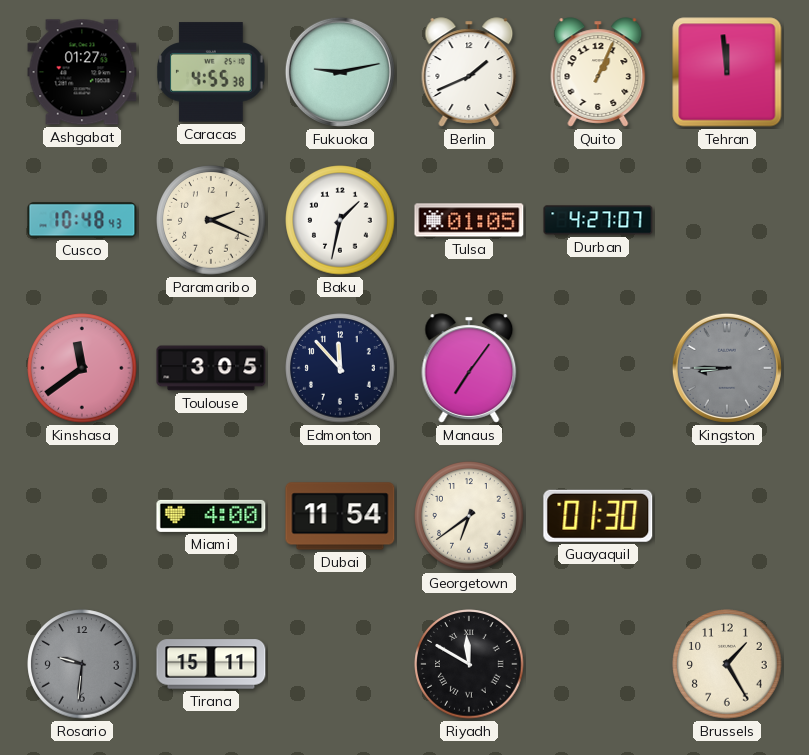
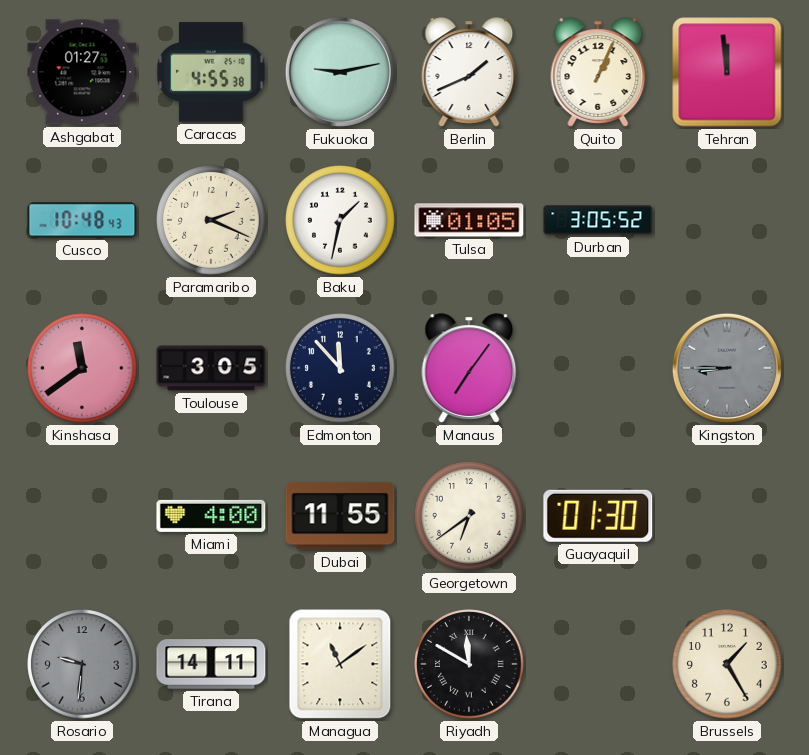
Durban: 4:27 -> 3:05
Dubai: 11:54 -> 11:55
Tirana: 15:11 -> 14:11
Managua: none -> 11:09
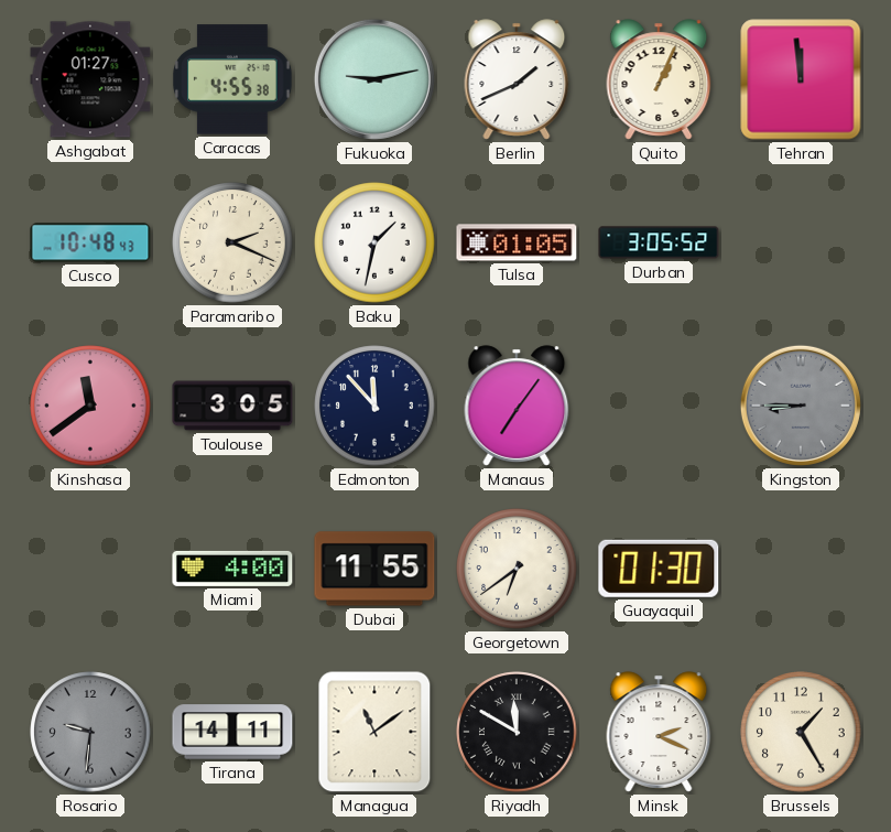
Minsk: none -> 2:19
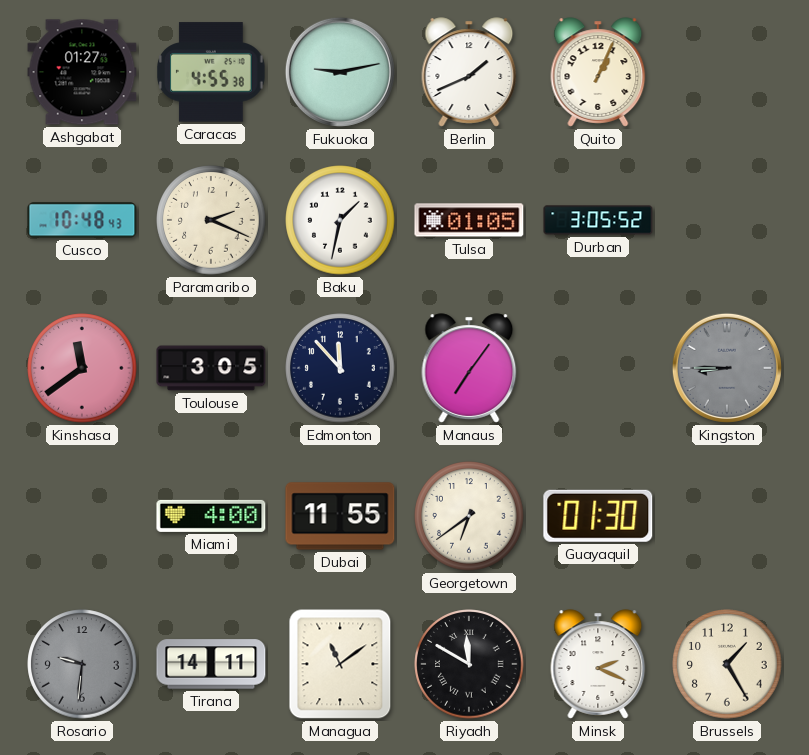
Tehran: 11:59 -> none
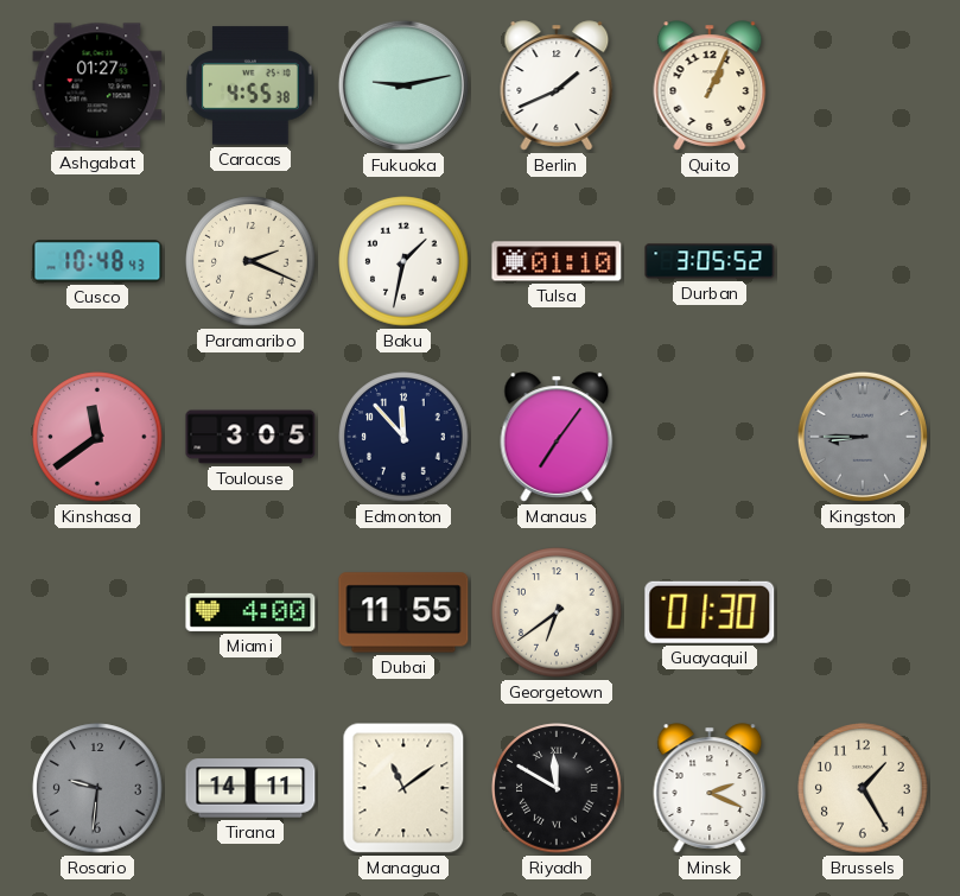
Tulsa: 01:05 -> 01:10
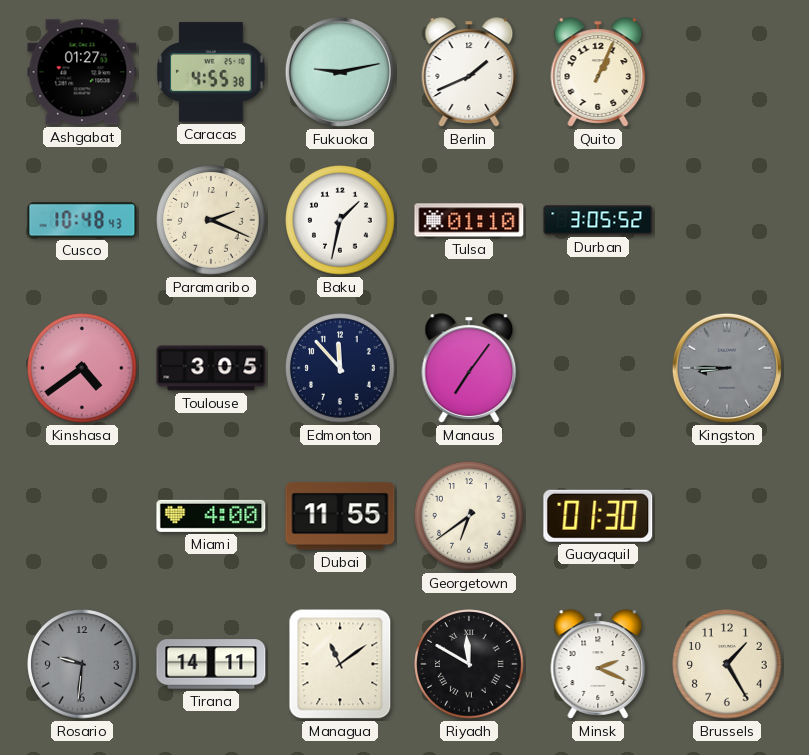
Kinshasa: 11:39 -> 4:39
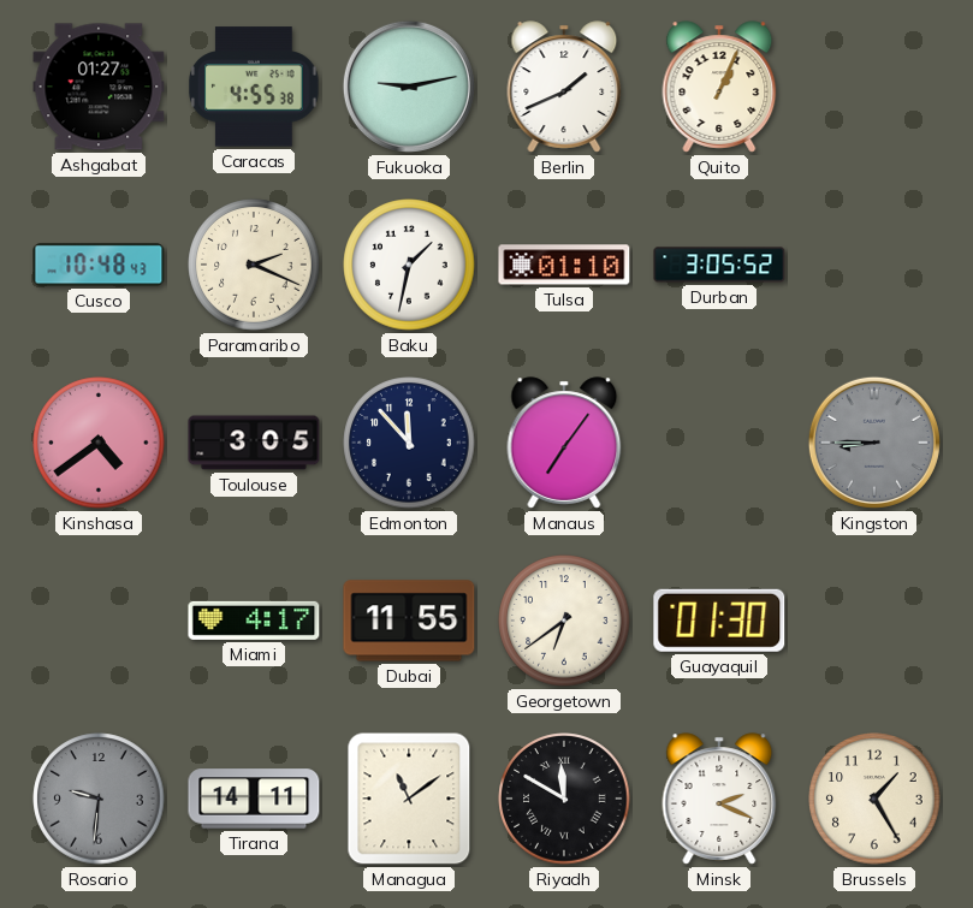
Miami: 4:00 -> 4:17
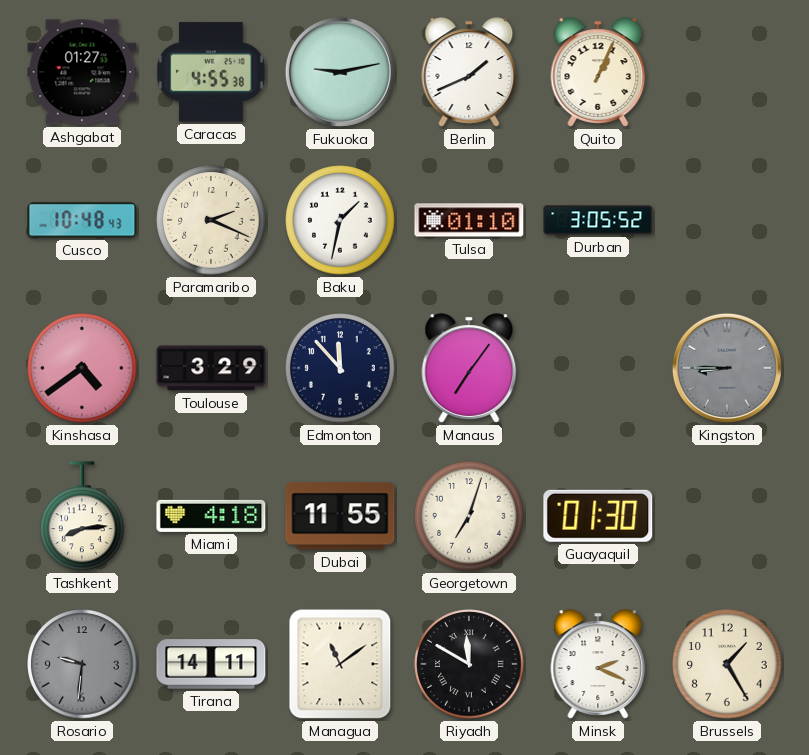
Toulouse: 3:05 -> 3:29
Tashkent: none -> 8:14
Miami: 4:17 -> 4:18
Georgetown: 6:39 -> 7:03
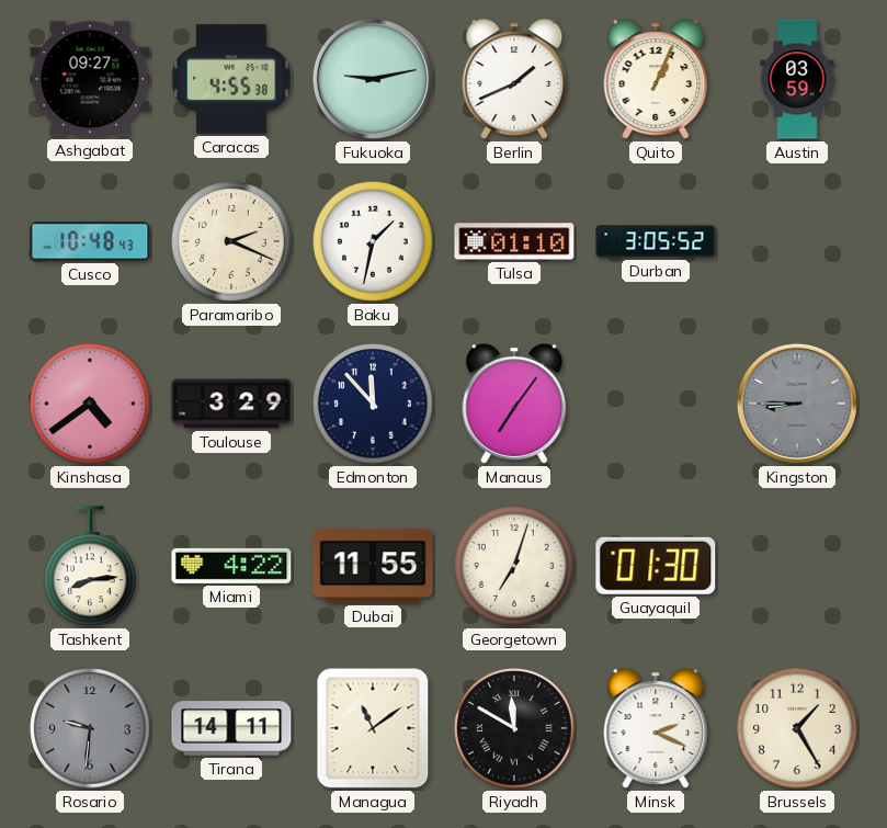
Ashgabat: 01:27 -> 09:27
Austin: none -> 03:59
Miami: 4:18 -> 4:22
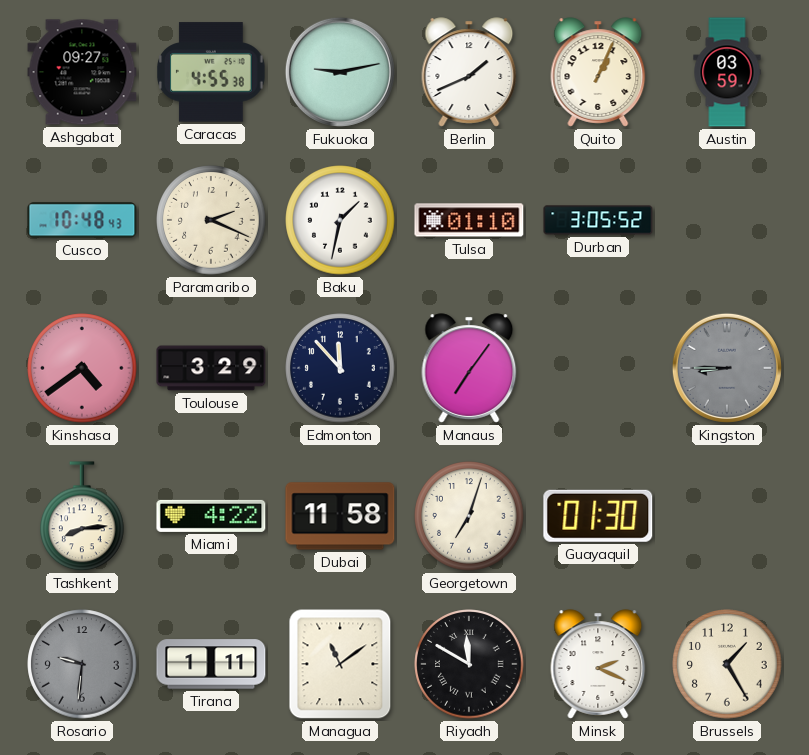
Dubai: 11:55 -> 11:58
Tirana: 14:11 -> 1:11
